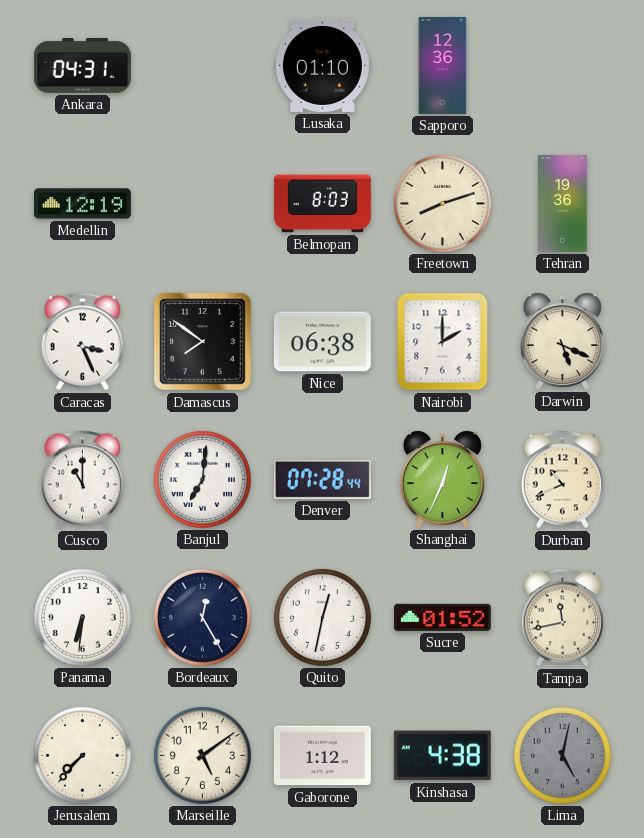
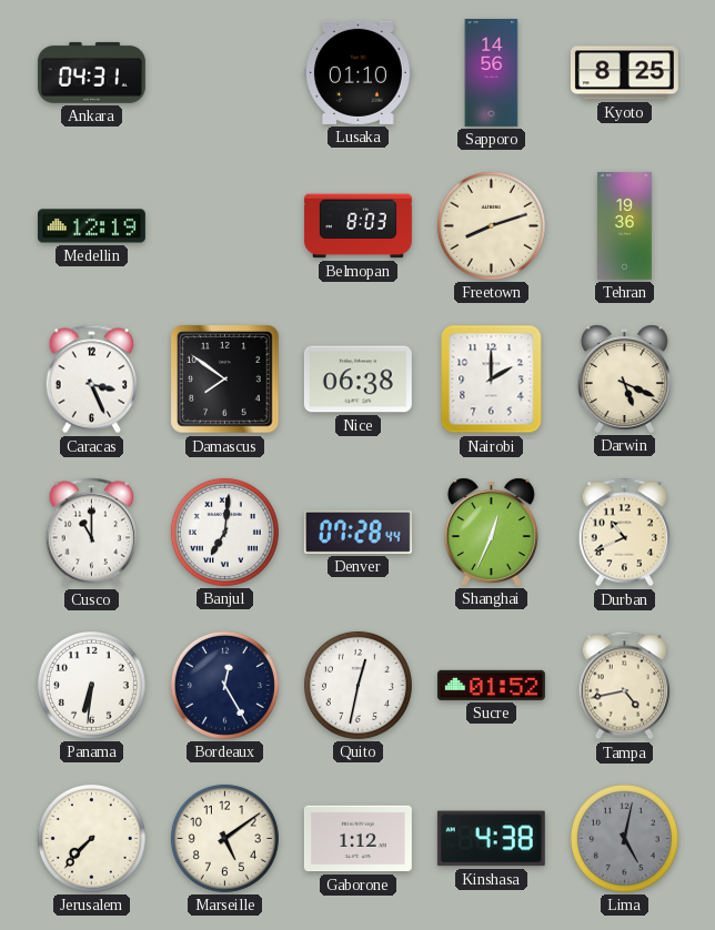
Sapporo: 12:36 -> 14:56
Kyoto: none -> 8:25
Tampa: 11:43 -> 4:43
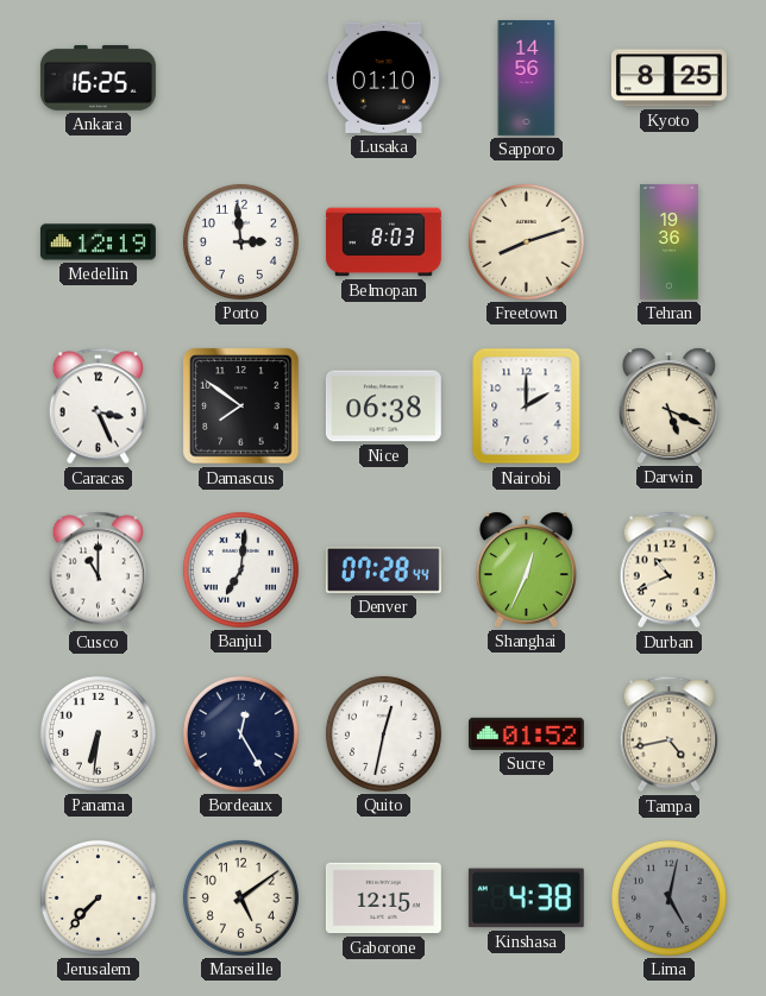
Ankara: 04:31 -> 16:25
Porto: none -> 2:59
Gaborone: 1:12 -> 12:15
